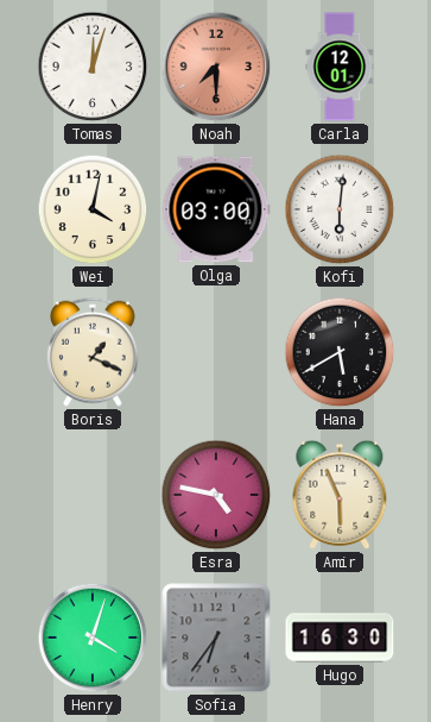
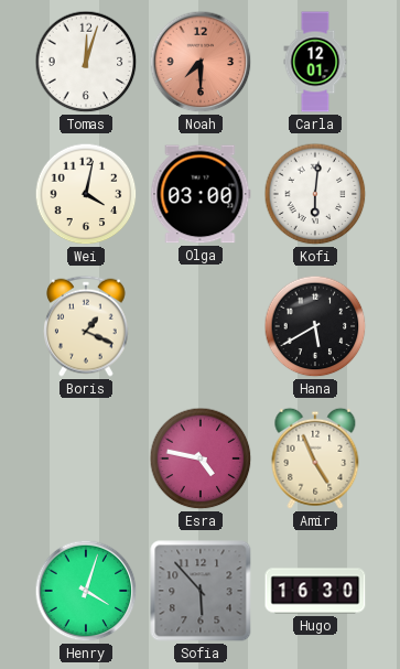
Amir: 5:56 -> 4:56
Sofia: 6:36 -> 5:53
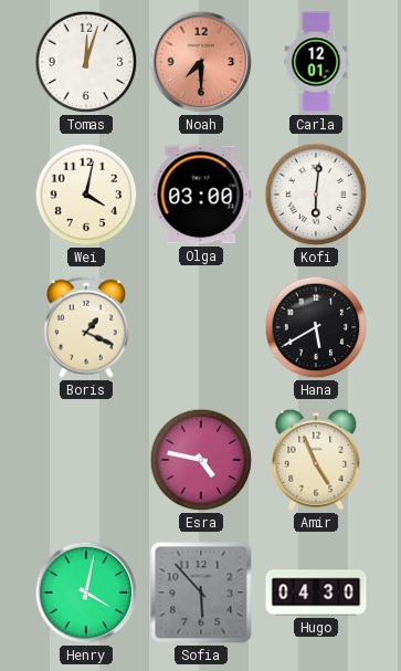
Henry: 4:03 -> 4:02
Hugo: 16:30 -> 04:30
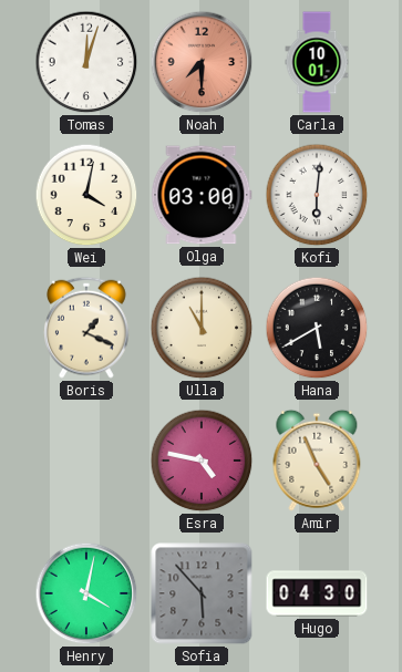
Carla: 12:01 -> 10:01
Ulla: none -> 11:00
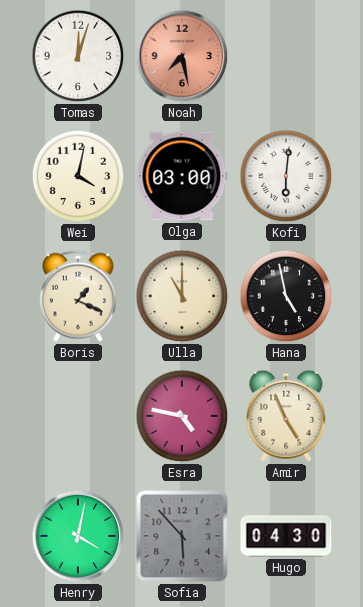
Noah: 7:30 -> 7:28
Carla: 10:01 -> none
Hana: 5:40 -> 4:58
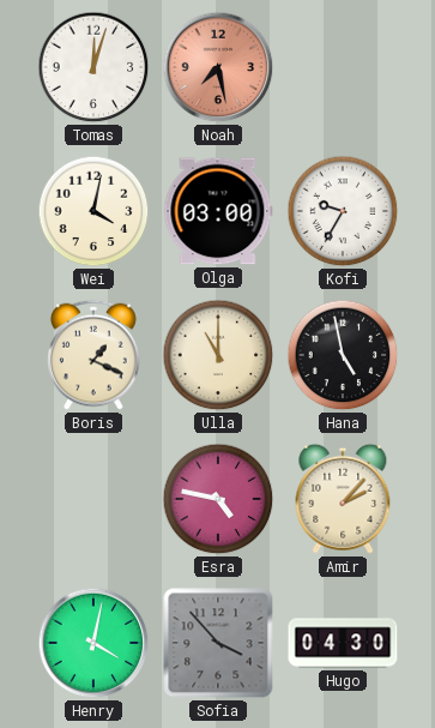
Kofi: 6:01 -> 9:35
Amir: 4:56 -> 2:07
Sofia: 5:53 -> 3:53
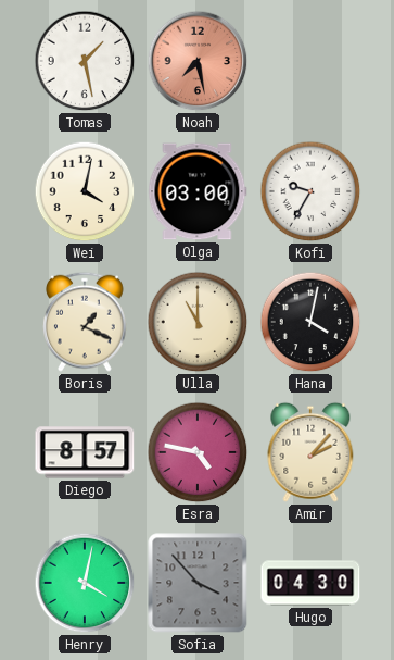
Tomas: 12:03 -> 1:28
Hana: 4:58 -> 4:02
Diego: none -> 8:57
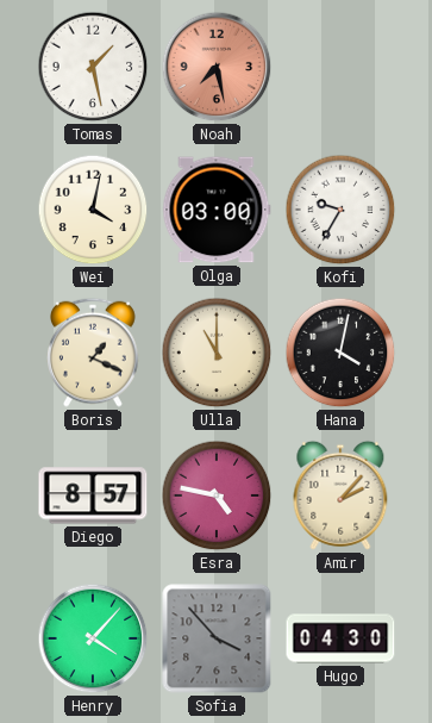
Henry: 4:02 -> 4:07
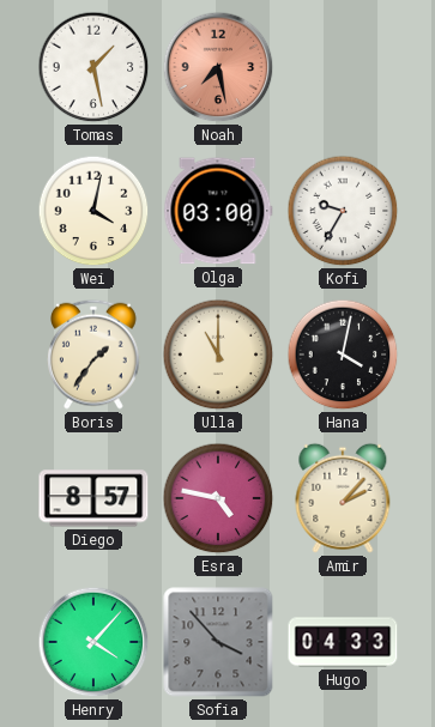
Boris: 1:19 -> 1:36
Hugo: 04:30 -> 04:33
